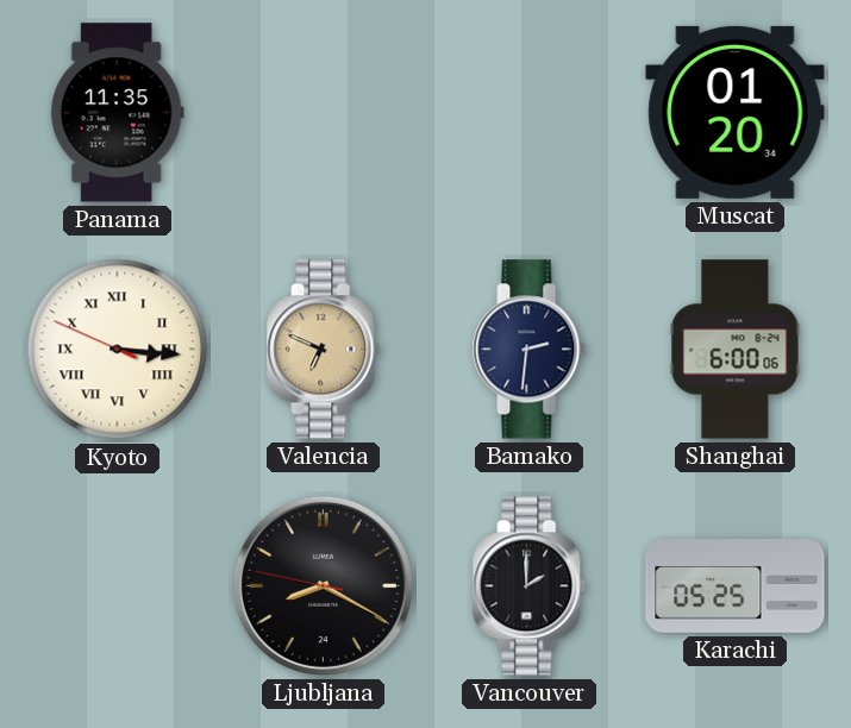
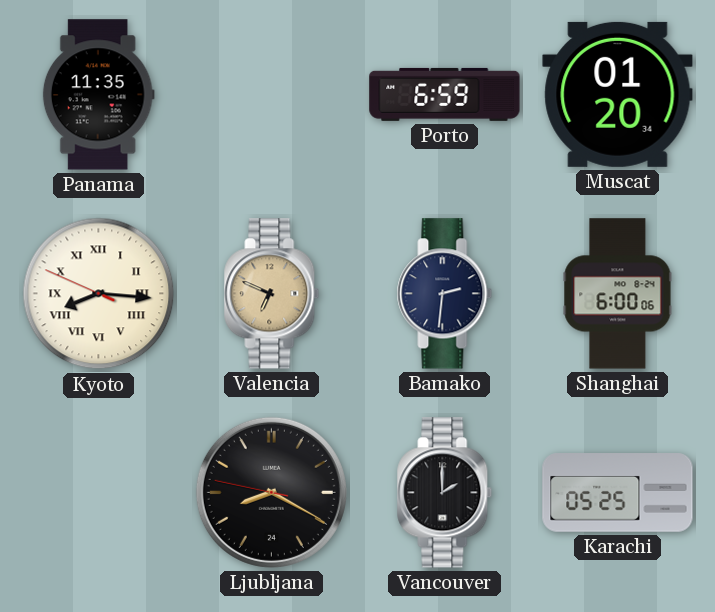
Porto: none -> 6:59
Kyoto: 3:15 -> 8:15
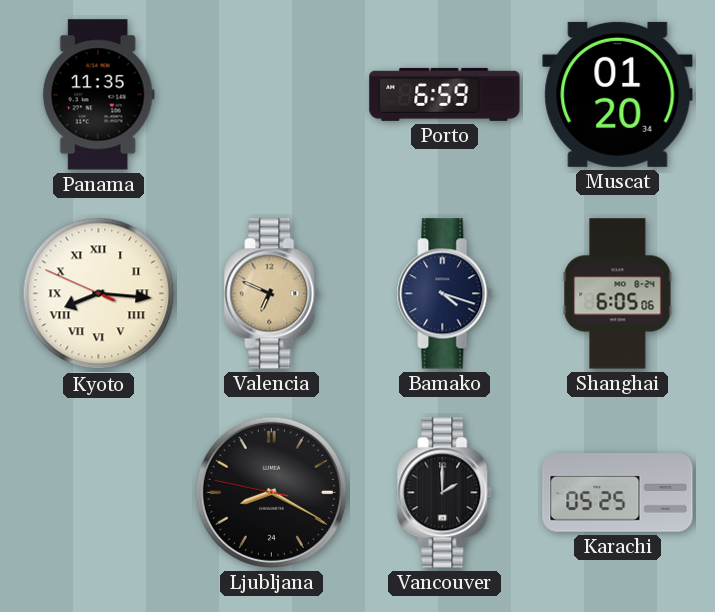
Bamako: 2:31 -> 4:18
Shanghai: 6:00 -> 6:05
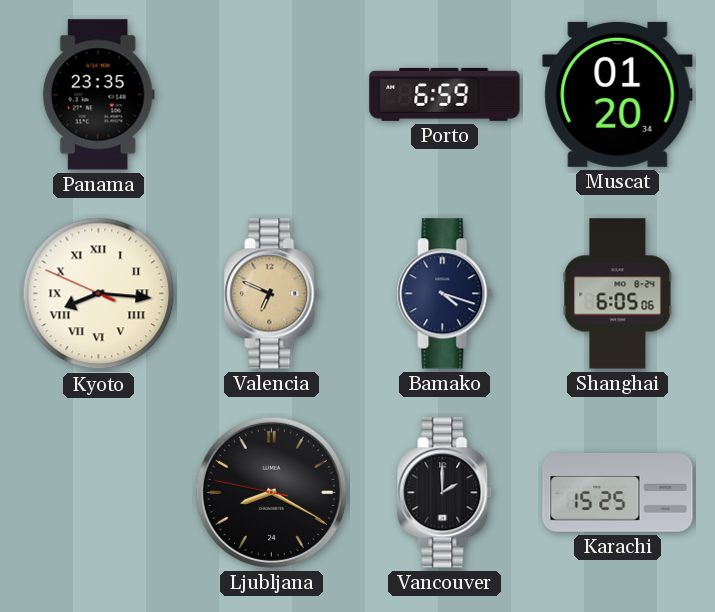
Panama: 11:35 -> 23:35
Karachi: 05:25 -> 15:25
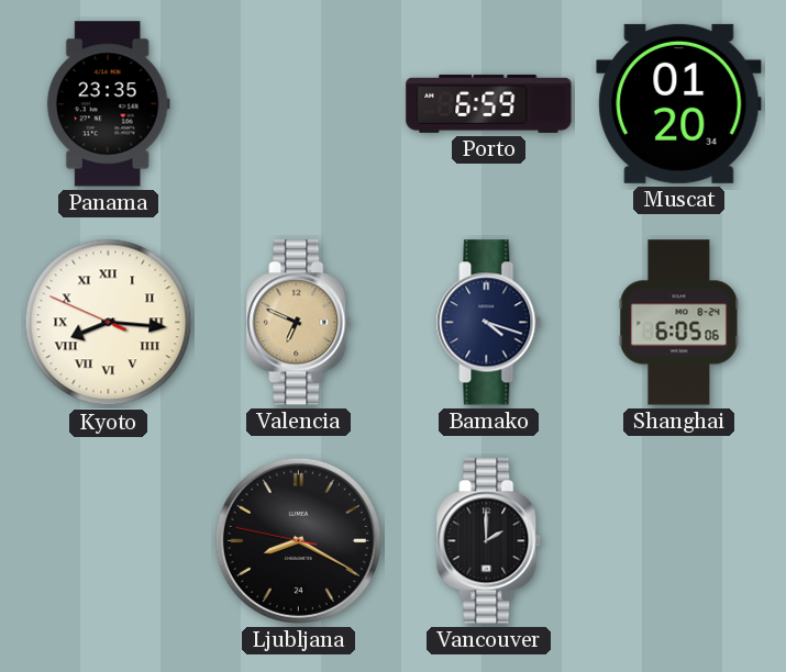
Karachi: 15:25 -> none
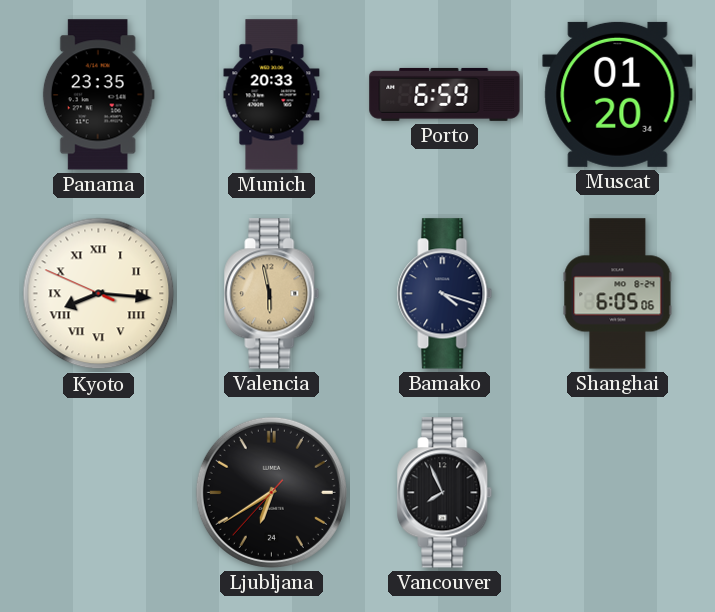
Munich: none -> 20:33
Valencia: 6:49 -> 5:58
Ljubljana: 8:19 -> 6:39
Vancouver: 2:00 -> 7:56
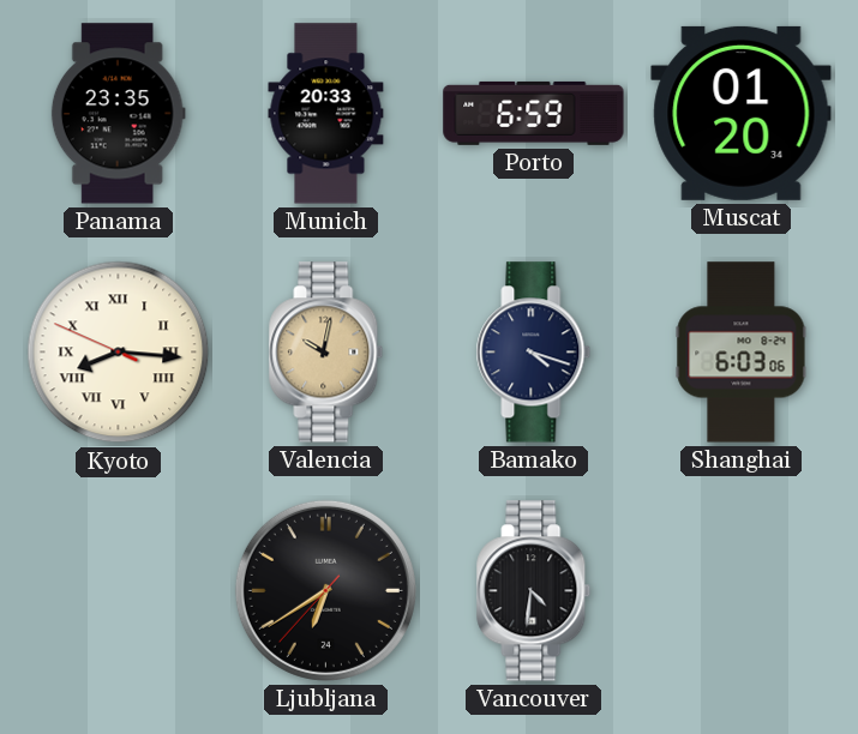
Valencia: 5:58 -> 10:02
Shanghai: 6:05 -> 6:03
Vancouver: 7:56 -> 4:31
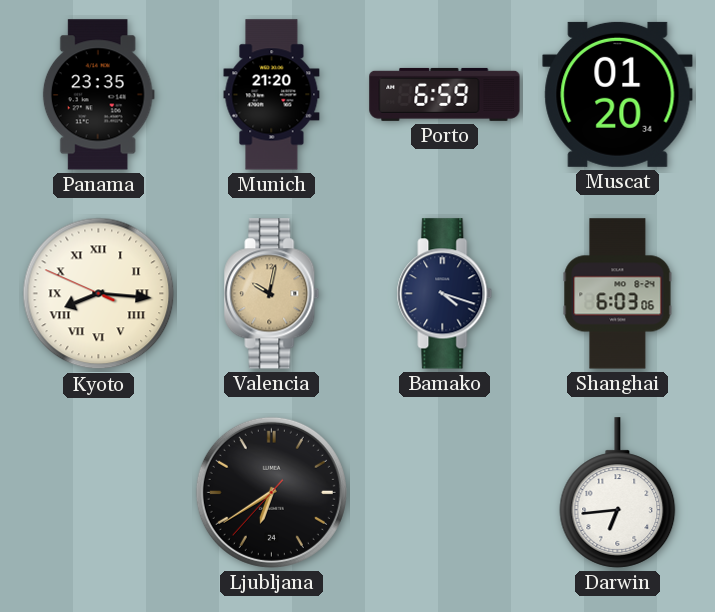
Munich: 20:33 -> 21:20
Vancouver: 4:31 -> none
Darwin: none -> 6:44
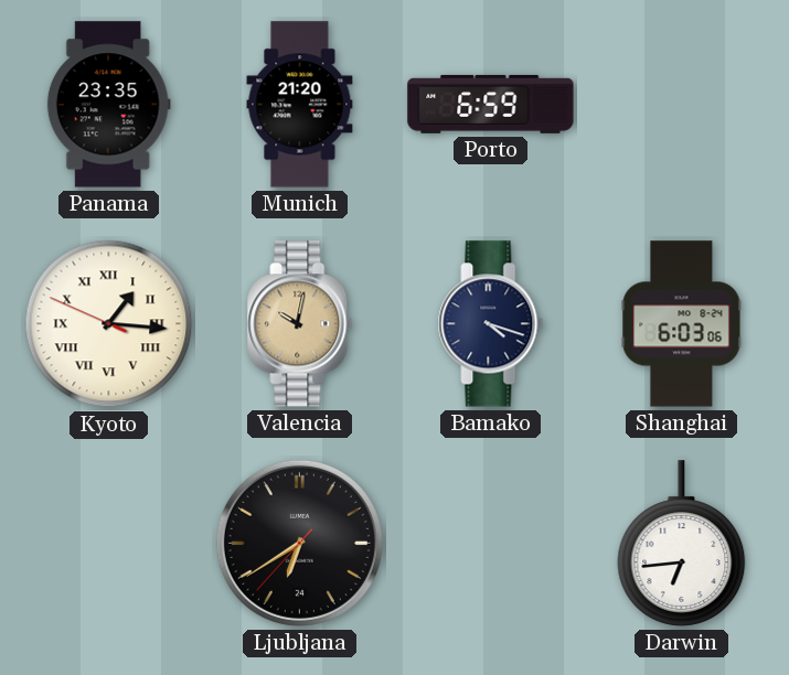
Muscat: 01:20 -> none
Kyoto: 8:15 -> 1:15
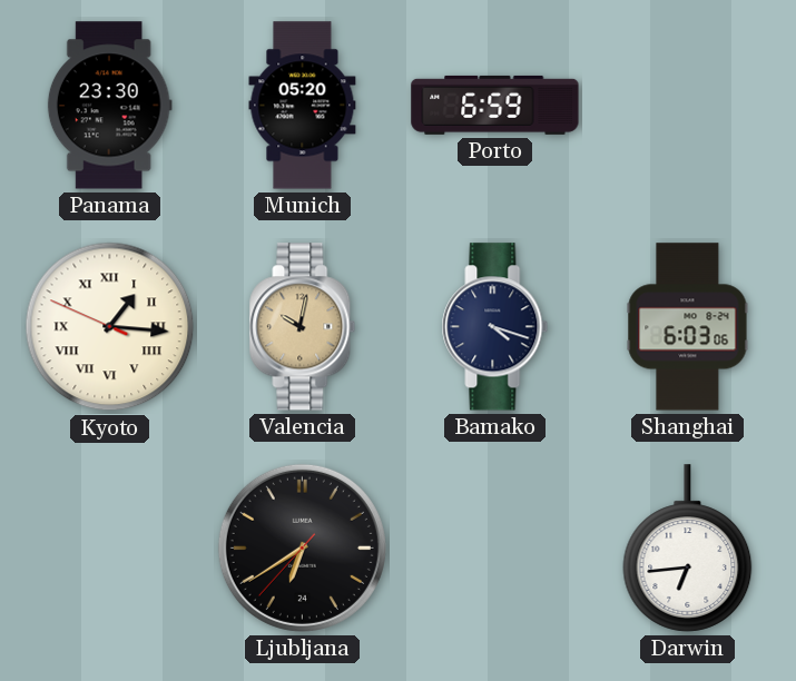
Panama: 23:35 -> 23:30
Munich: 21:20 -> 05:20
